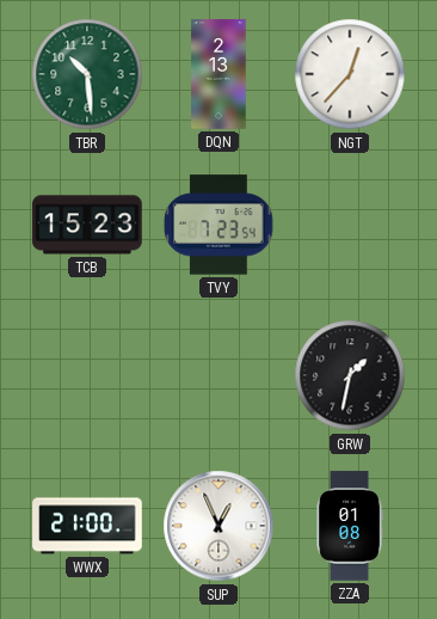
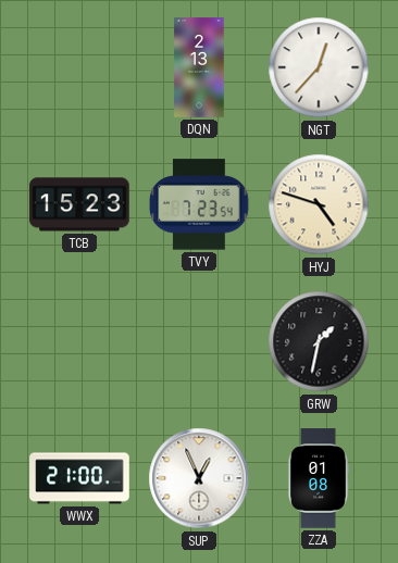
TBR: 10:29 -> none
HYJ: none -> 4:48
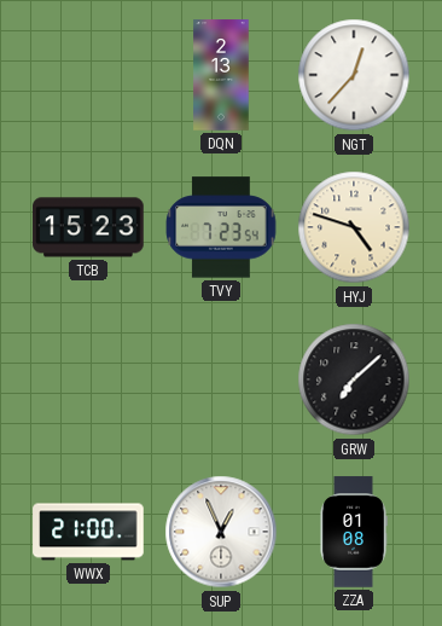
GRW: 1:32 -> 7:08
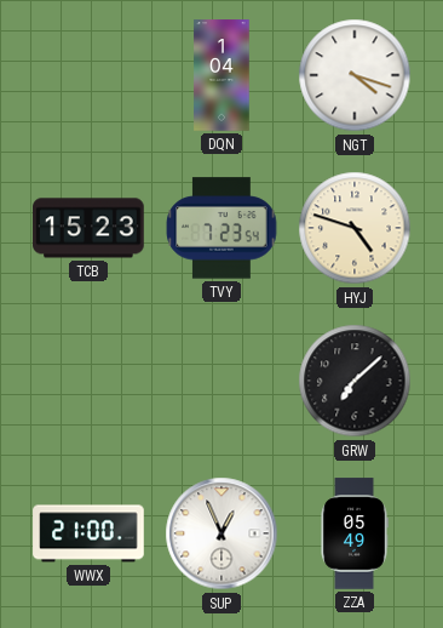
DQN: 2:13 -> 1:04
NGT: 12:37 -> 4:18
ZZA: 01:08 -> 05:49
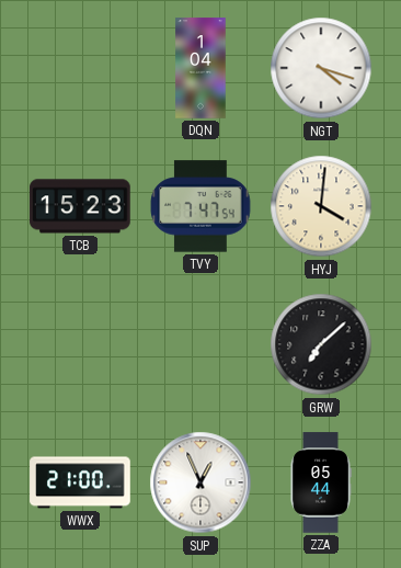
TVY: 7:23 -> 7:47
HYJ: 4:48 -> 4:01
ZZA: 05:49 -> 05:44
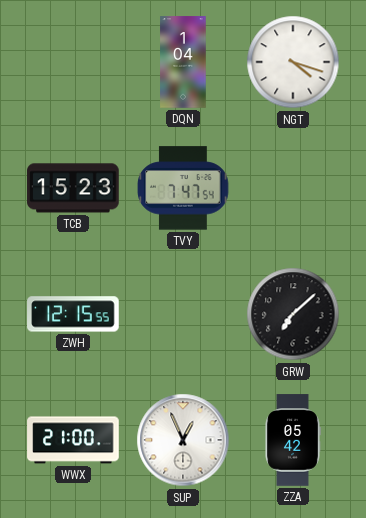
HYJ: 4:01 -> none
ZWH: none -> 12:15
ZZA: 05:44 -> 05:42
